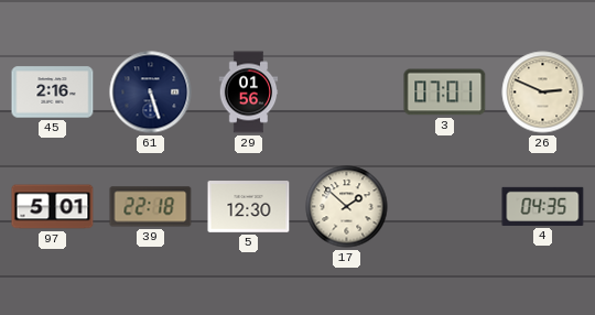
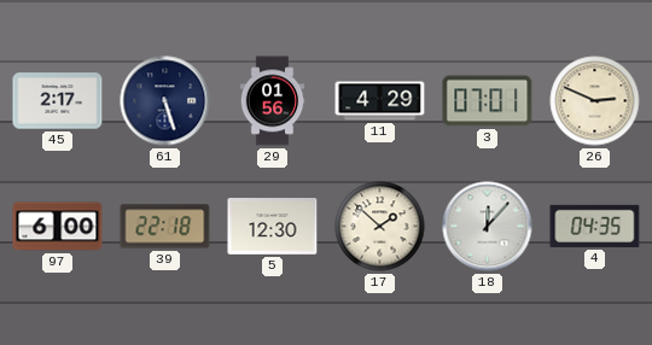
45: 2:16 -> 2:17
11: none -> 4:29
97: 5:01 -> 6:00
18: none -> 12:07
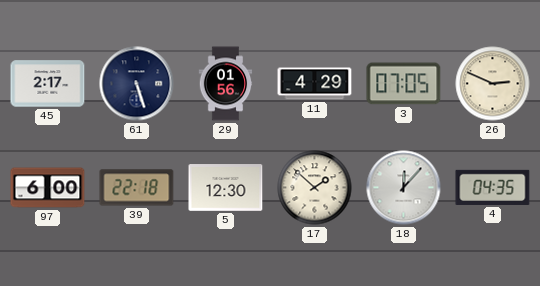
3: 07:01 -> 07:05
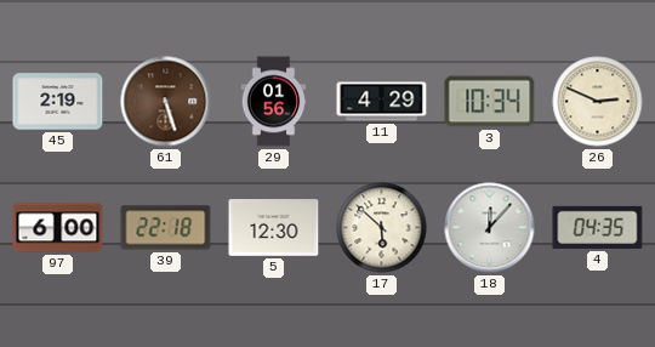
45: 2:17 -> 2:19
61 dial: navy -> brown
3: 07:05 -> 10:34
17: 1:52 -> 5:52
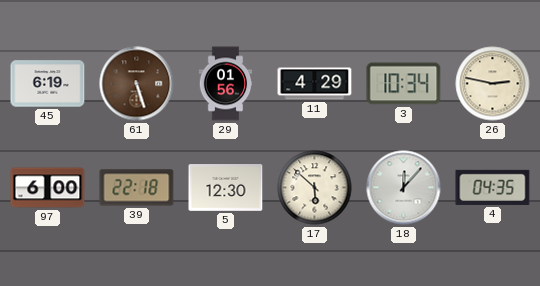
45: 2:19 -> 6:19
26: 2:49 -> 2:47
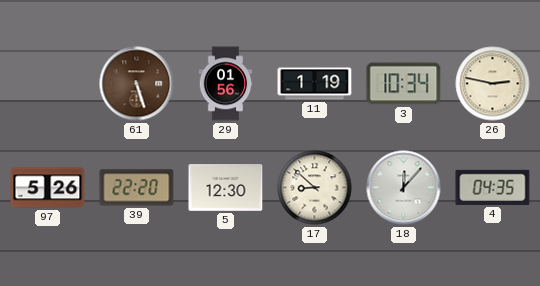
45: 6:19 -> none
11: 4:29 -> 1:19
97: 6:00 -> 5:26
39: 22:18 -> 22:20
17: 5:52 -> 8:52
